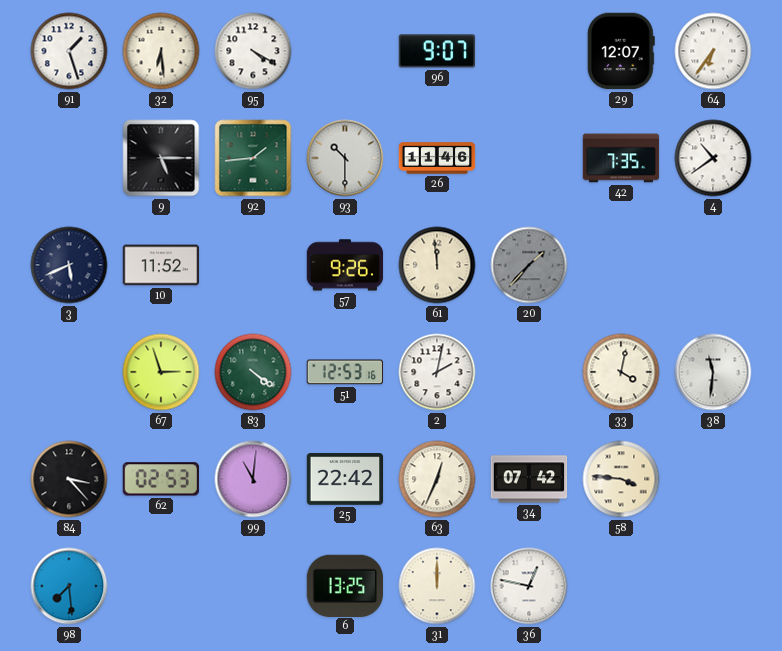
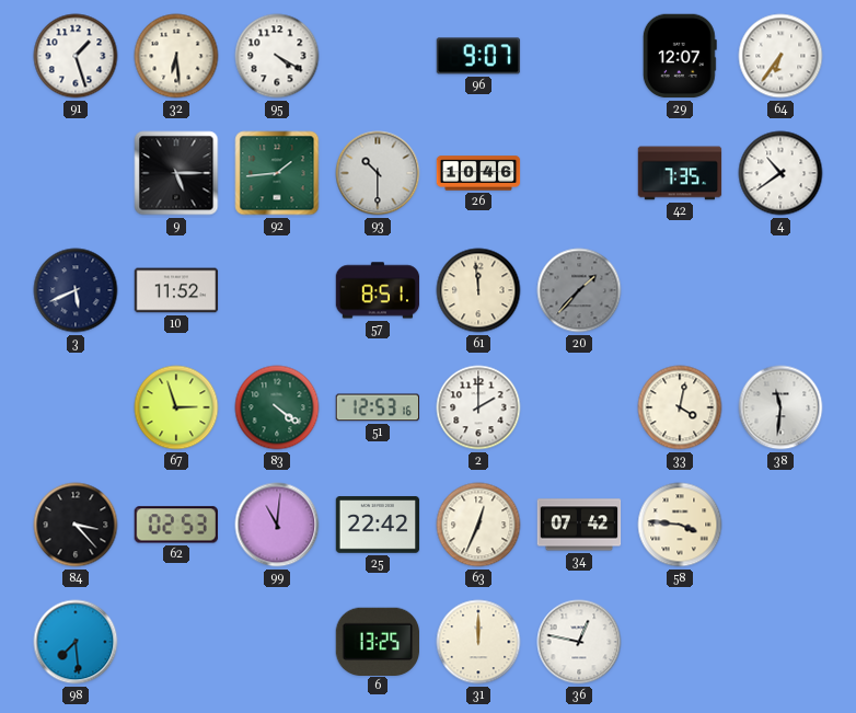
26: 11:46 -> 10:46
57: 9:26 -> 8:51
2: 2:02 -> 2:00
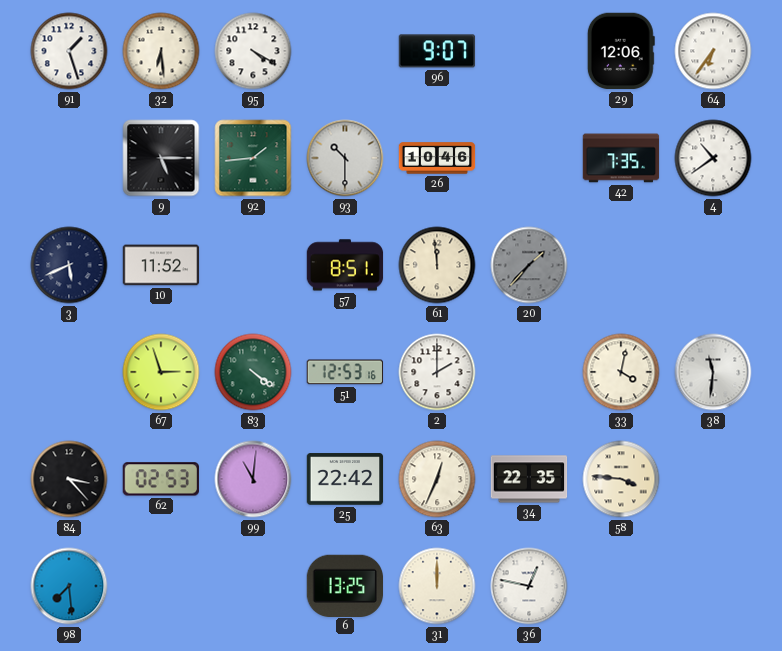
29: 12:07 -> 12:06
34: 07:42 -> 22:35
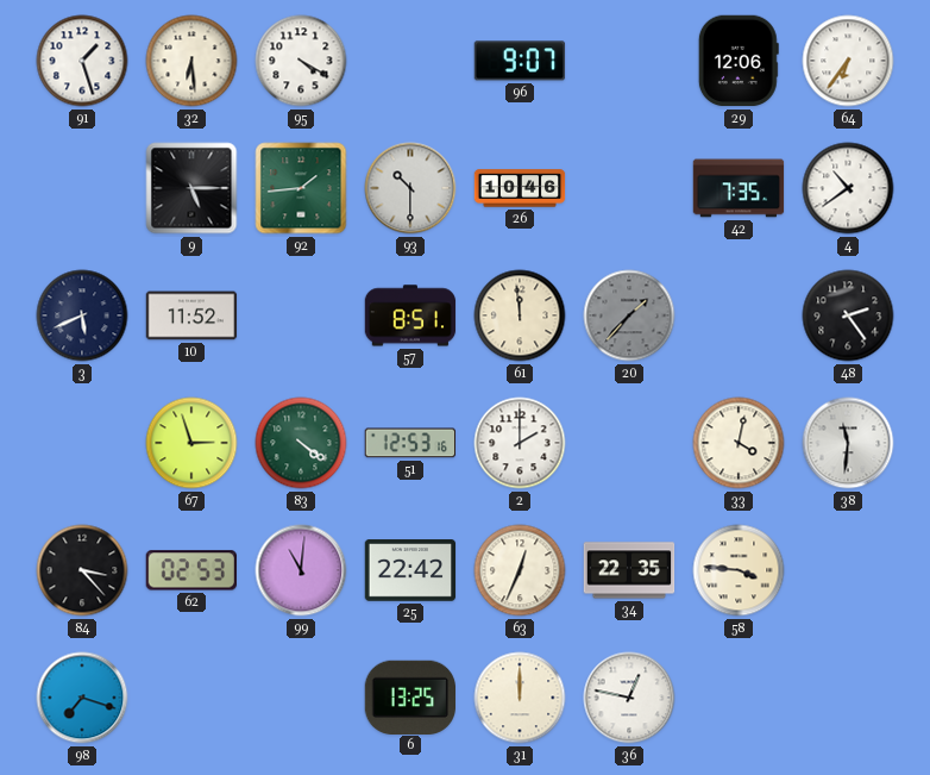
48: none -> 2:24
98: 7:29 -> 7:18
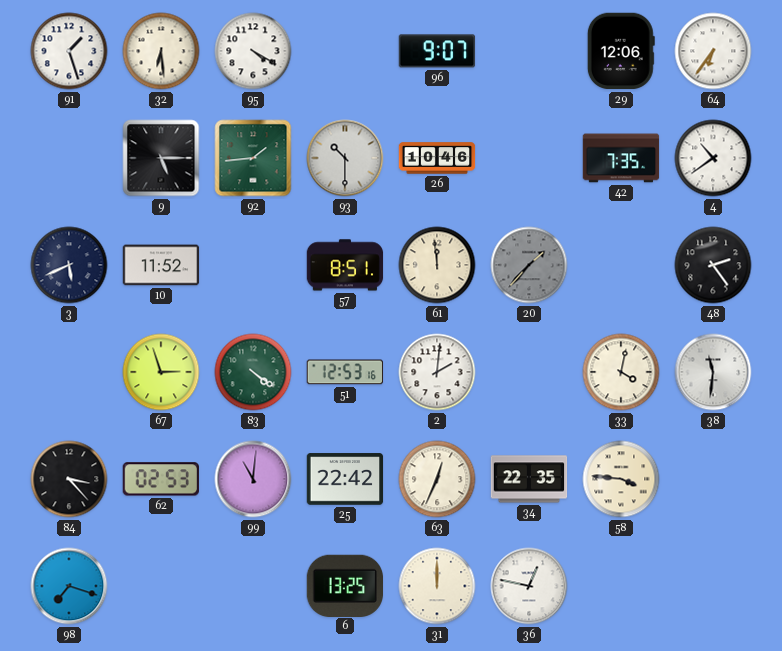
2: 2:00 -> 2:01
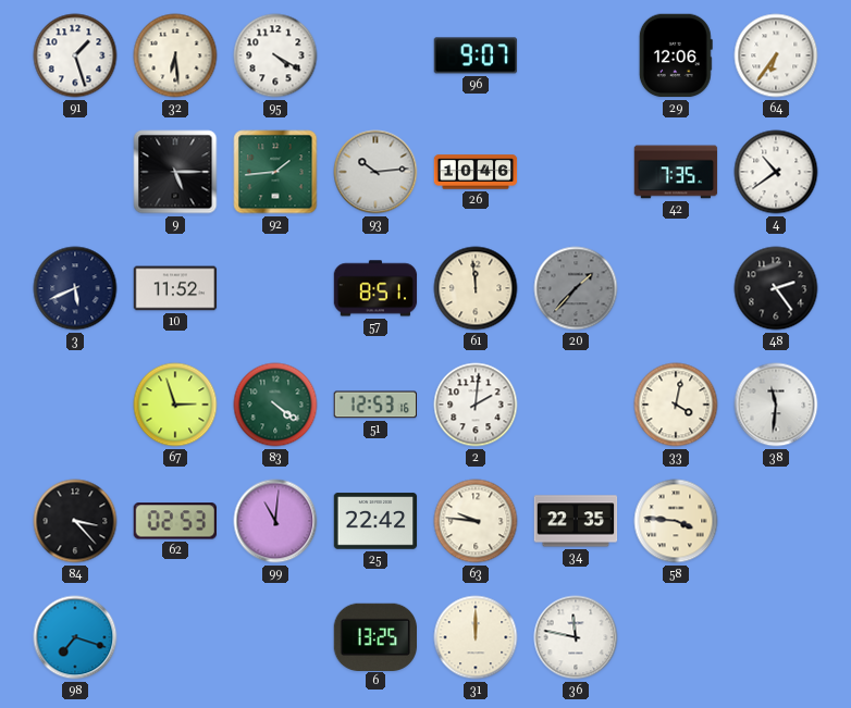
93: 10:30 -> 10:14
63: 12:34 -> 9:46
36: 12:47 -> 11:47
